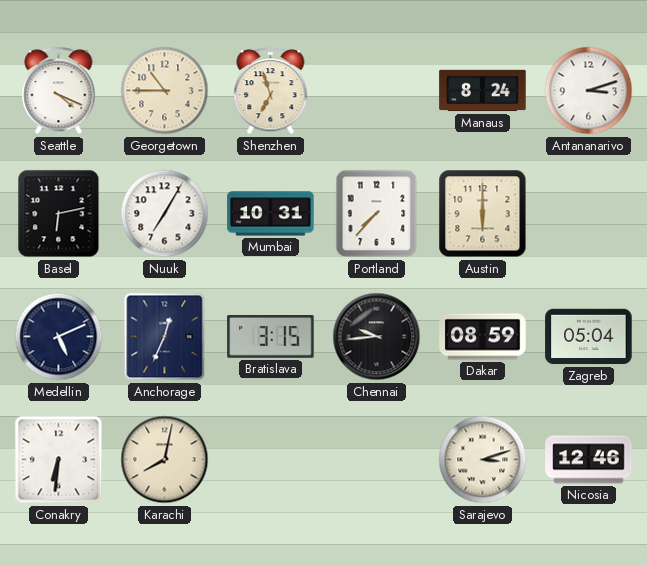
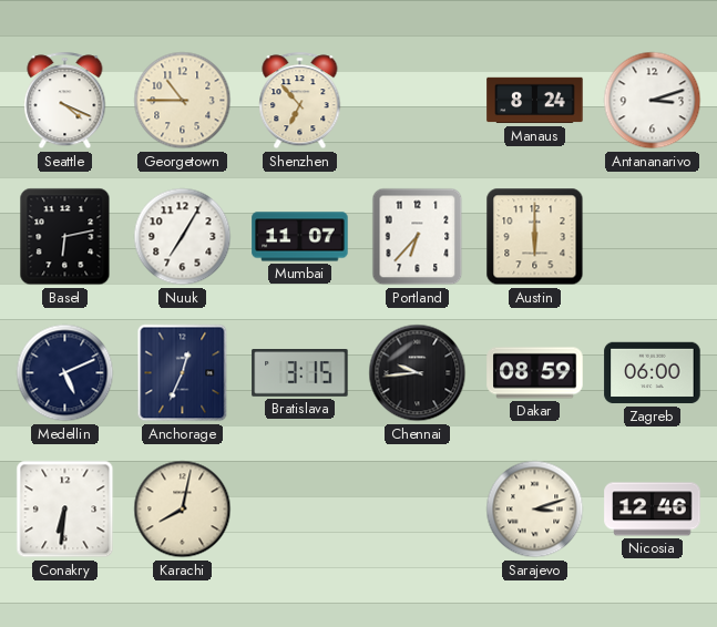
Shenzhen: 6:57 -> 6:53
Mumbai: 10:31 -> 11:07
Portland: 7:37 -> 6:37
Zagreb: 05:04 -> 06:00
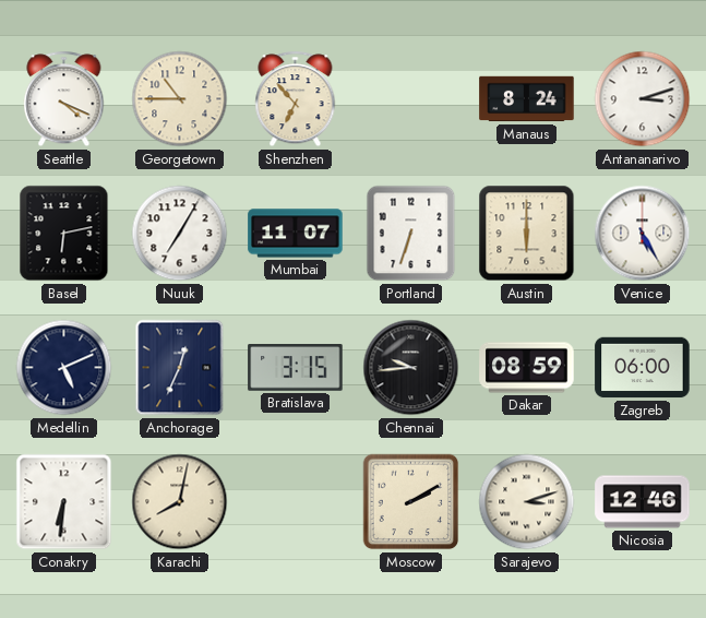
Portland: 6:37 -> 6:33
Venice: none -> 5:25
Moscow: none -> 2:10
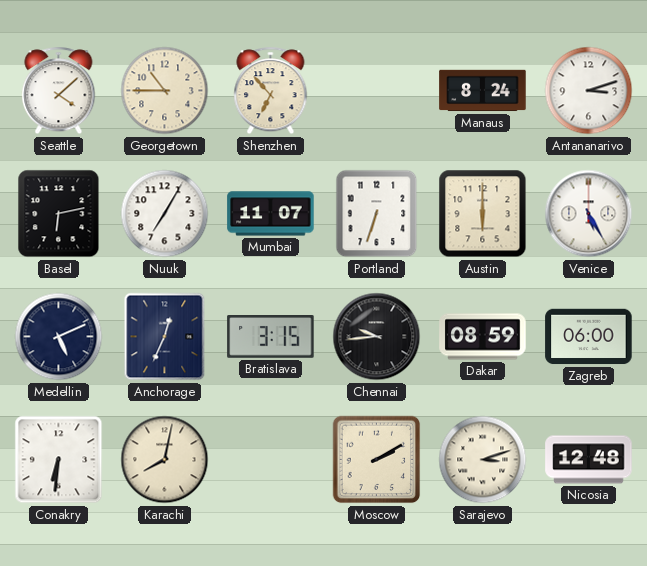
Seattle: 4:19 -> 4:08
Nicosia: 12:46 -> 12:48
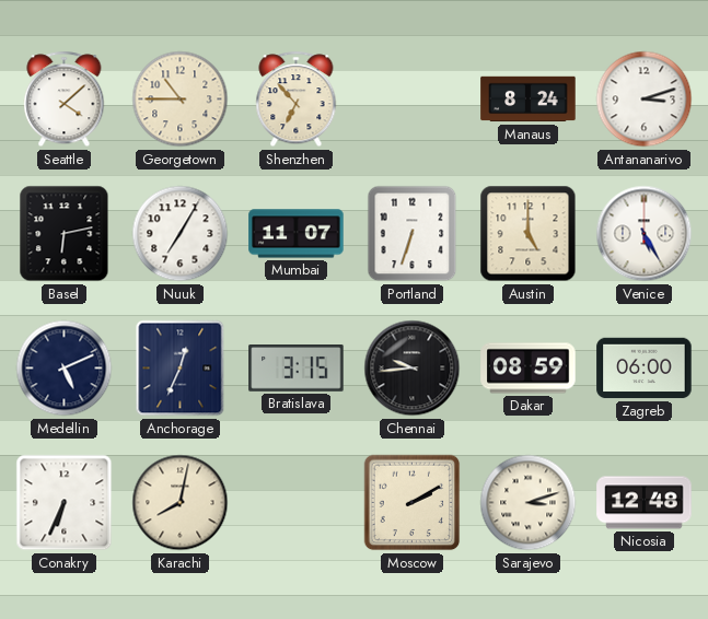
Austin: 6:00 -> 5:00
Conakry: 6:31 -> 6:34
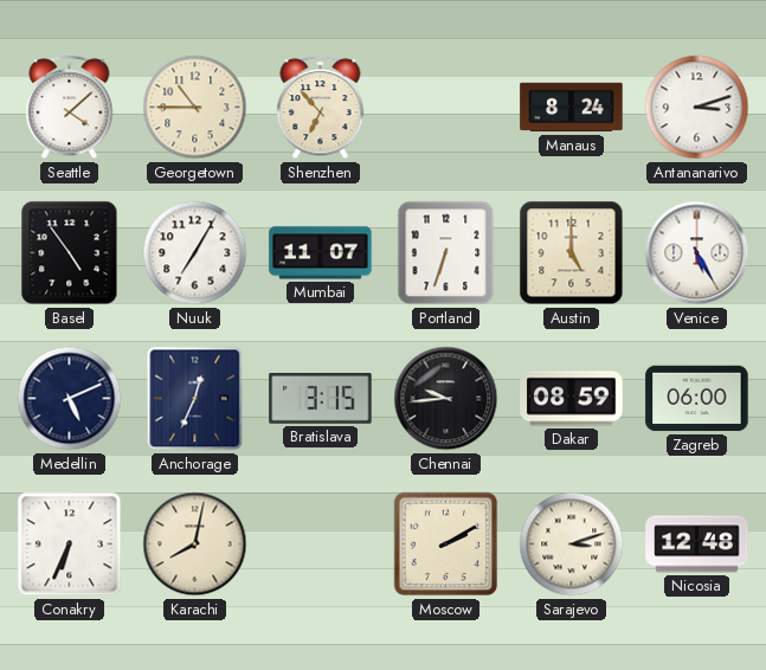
Basel: 6:13 -> 4:54
